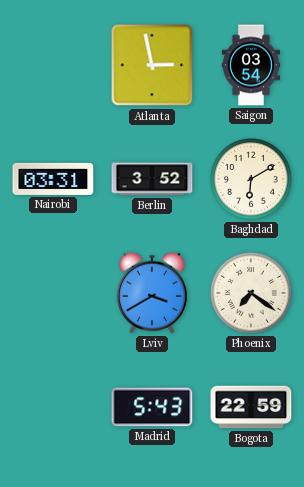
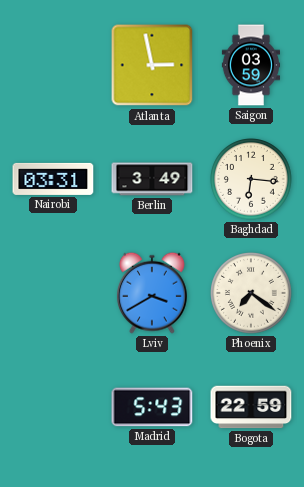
Saigon: 03:54 -> 03:59
Berlin: 3:52 -> 3:49
Baghdad: 6:10 -> 6:16
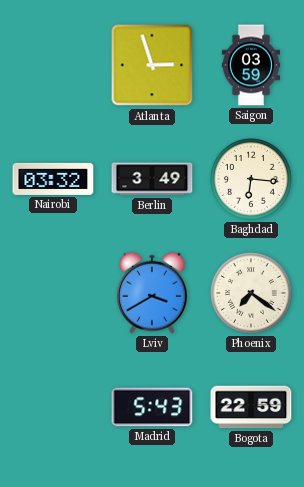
Atlanta: 2:58 -> 2:57
Nairobi: 03:31 -> 03:32
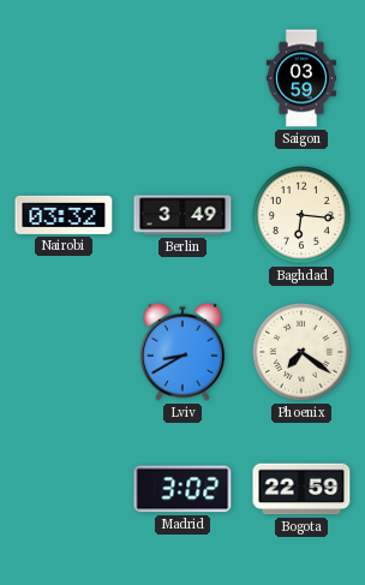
Atlanta: 2:57 -> none
Lviv: 3:40 -> 8:40
Madrid: 5:43 -> 3:02
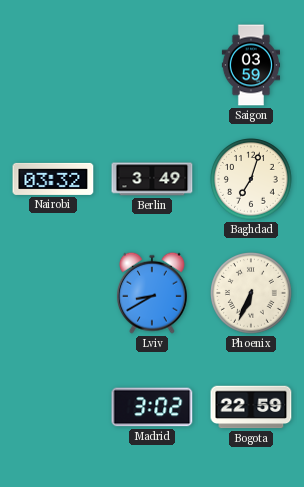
Baghdad: 6:16 -> 7:03
Phoenix: 7:21 -> 6:34
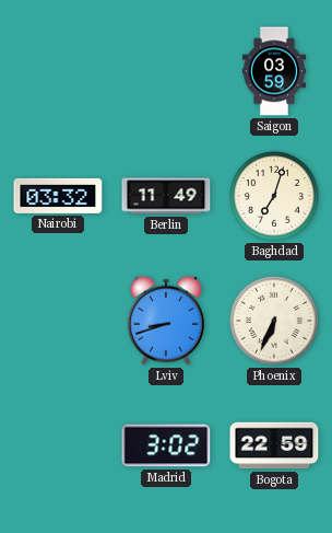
Berlin: 3:49 -> 11:49
Lviv: 8:40 -> 8:42
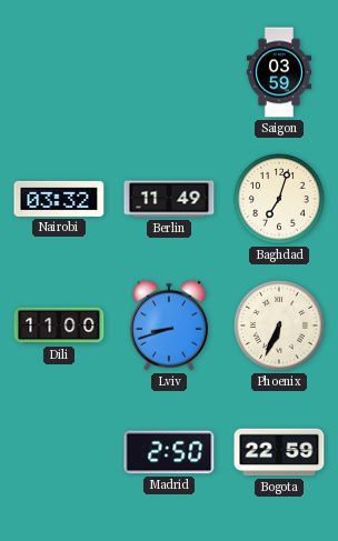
Dili: none -> 11:00
Madrid: 3:02 -> 2:50
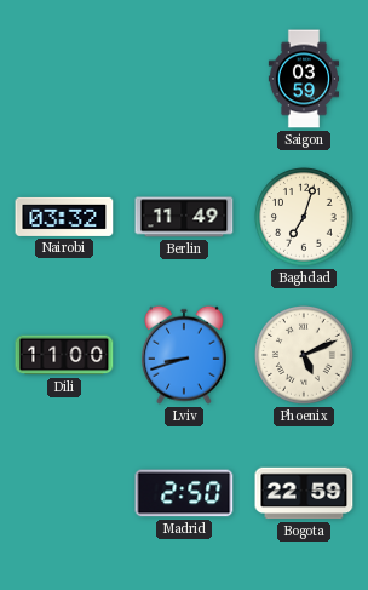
Phoenix: 6:34 -> 5:11
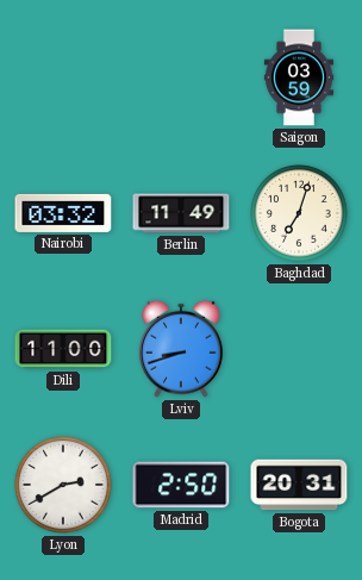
Phoenix: 5:11 -> none
Lyon: none -> 2:40
Bogota: 22:59 -> 20:31
